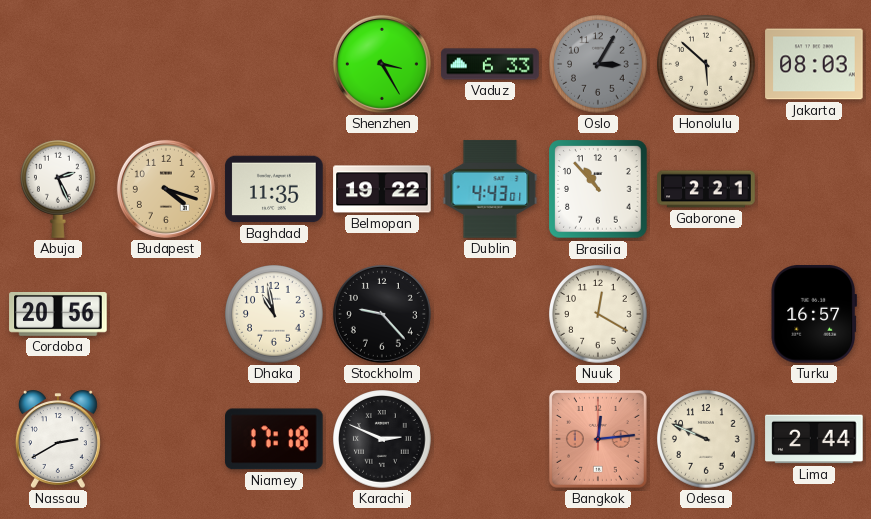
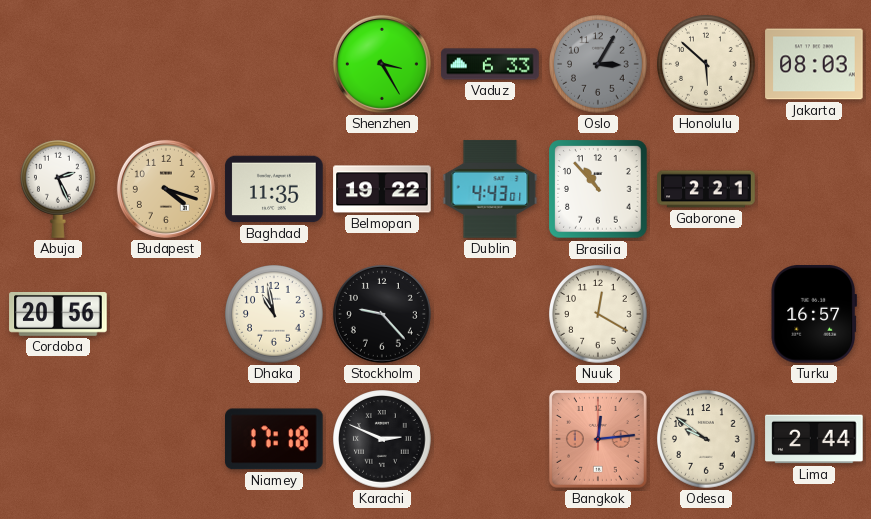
Nassau: 2:40 -> none
Odesa: 9:49 -> 9:51
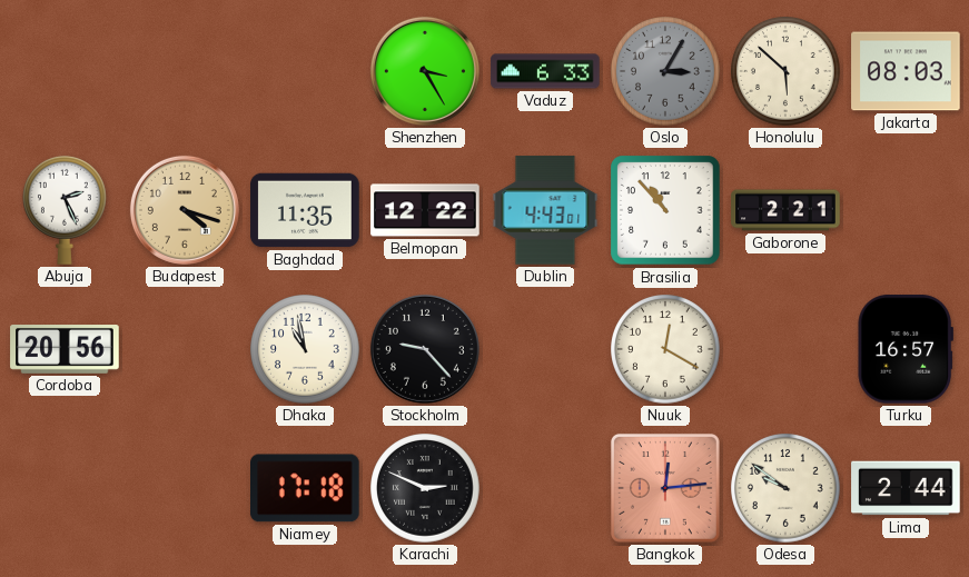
Belmopan: 19:22 -> 12:22
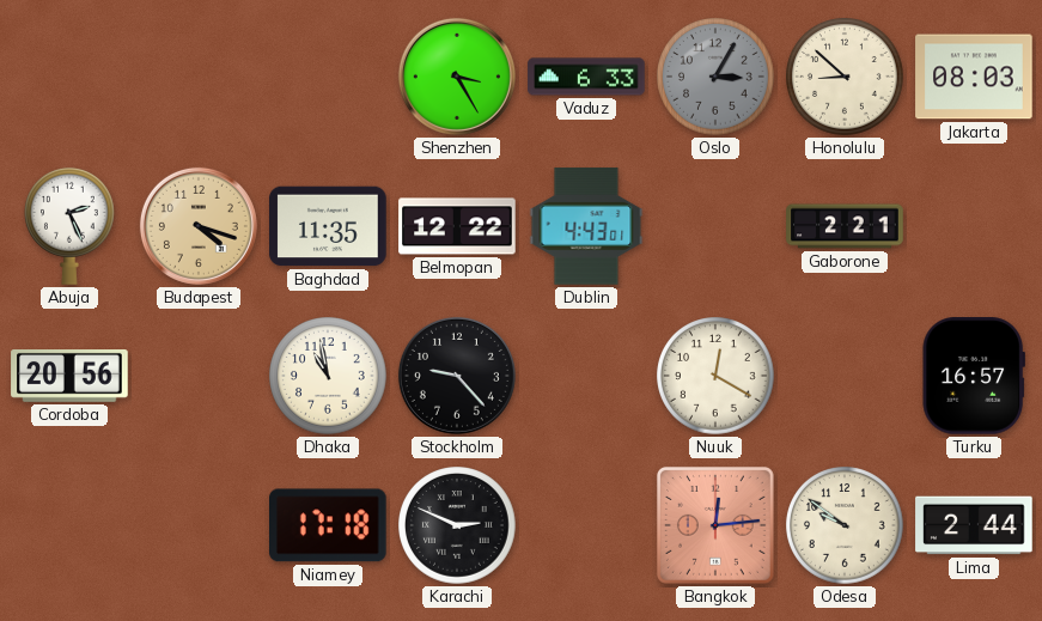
Honolulu: 5:52 -> 8:52
Brasilia: 10:53 -> none
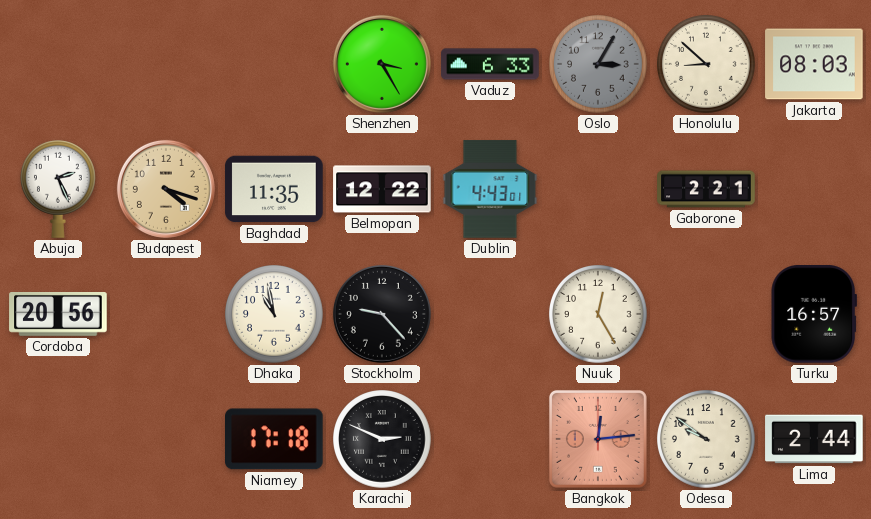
Nuuk: 12:20 -> 12:25
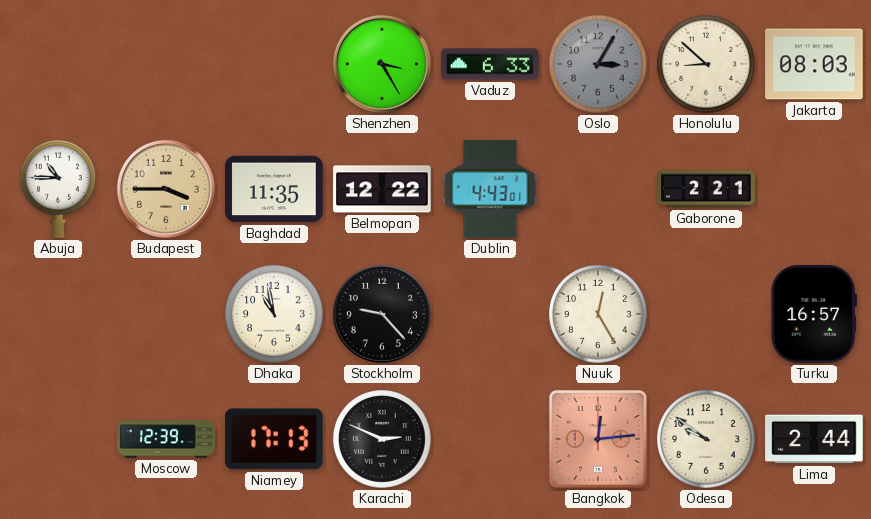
Abuja: 2:26 -> 10:45
Budapest: 4:18 -> 3:45
Cordoba: 20:56 -> none
Moscow: none -> 12:39
Niamey: 17:18 -> 17:13
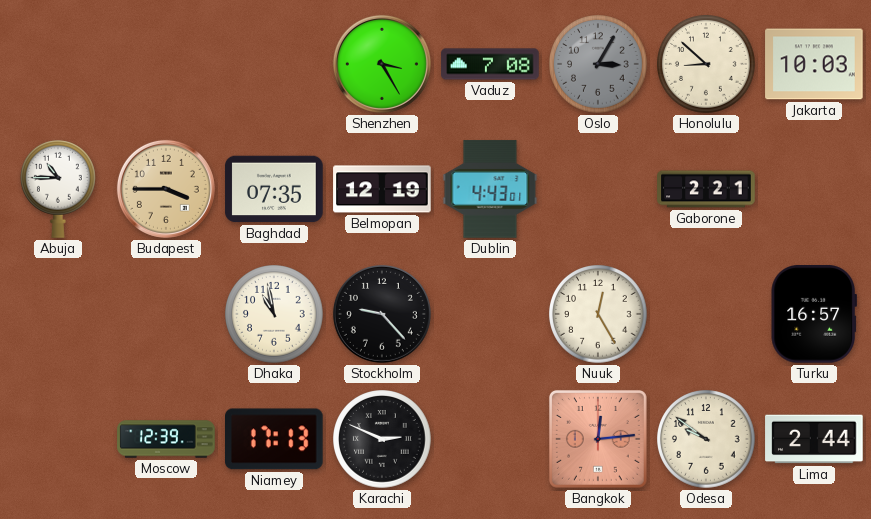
Vaduz: 6:33 -> 7:08
Jakarta: 08:03 -> 10:03
Baghdad: 11:35 -> 07:35
Belmopan: 12:22 -> 12:19
